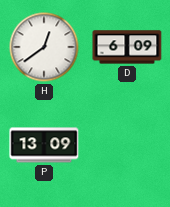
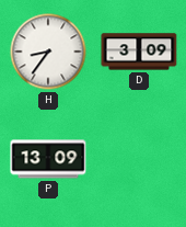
H: 12:39 -> 8:36
D: 6:09 -> 3:09
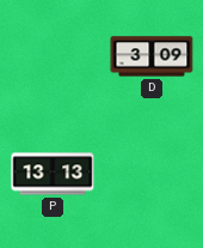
H: 8:36 -> none
P: 13:09 -> 13:13
